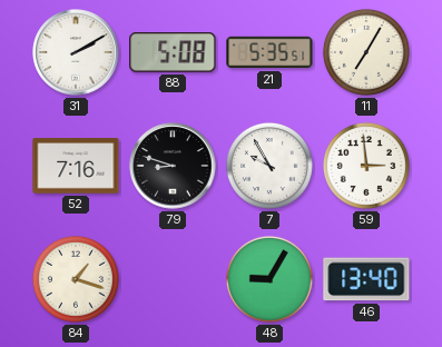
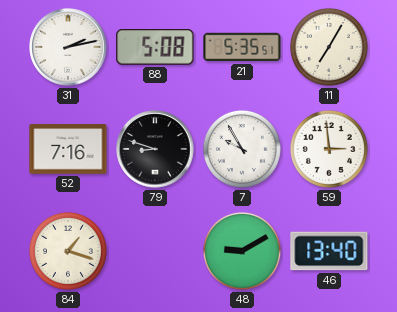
31: 2:10 -> 2:13
48: 9:05 -> 9:10
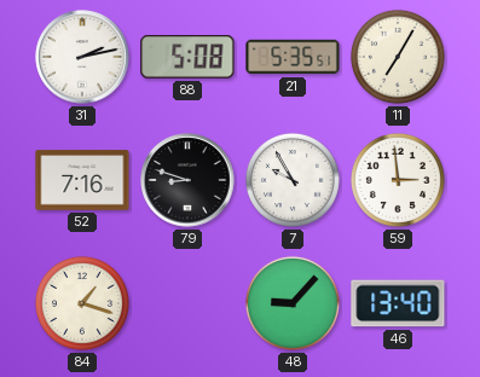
48: 9:10 -> 9:07
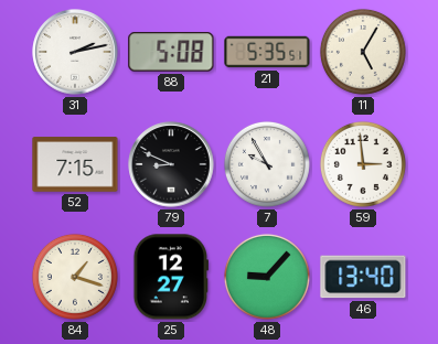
11: 7:05 -> 5:05
52: 7:16 -> 7:15
79: 8:48 -> 8:49
25: none -> 12:27
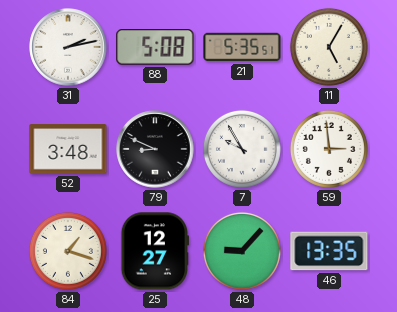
52: 7:15 -> 3:48
46: 13:40 -> 13:35
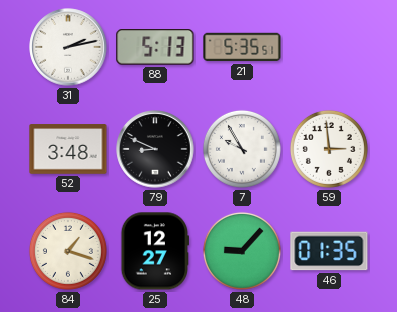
88: 5:08 -> 5:13
11: 5:05 -> none
46: 13:35 -> 01:35
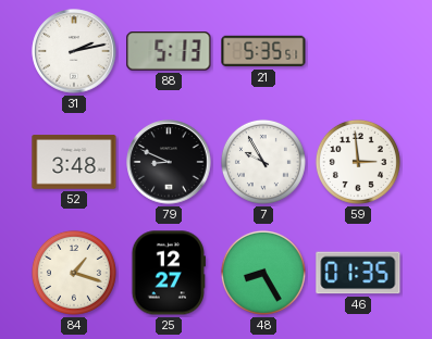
48: 9:07 -> 8:25
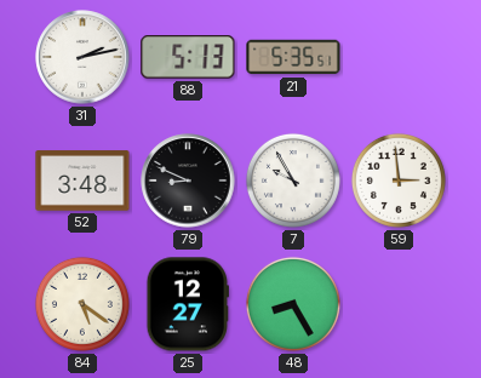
84: 1:18 -> 5:21
46: 01:35 -> none
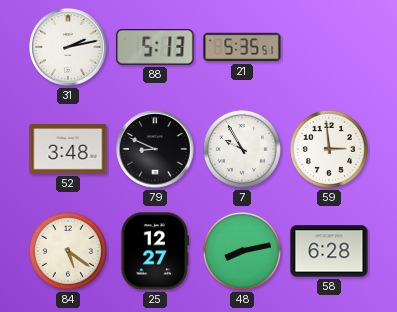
48: 8:25 -> 8:13
58: none -> 6:28
